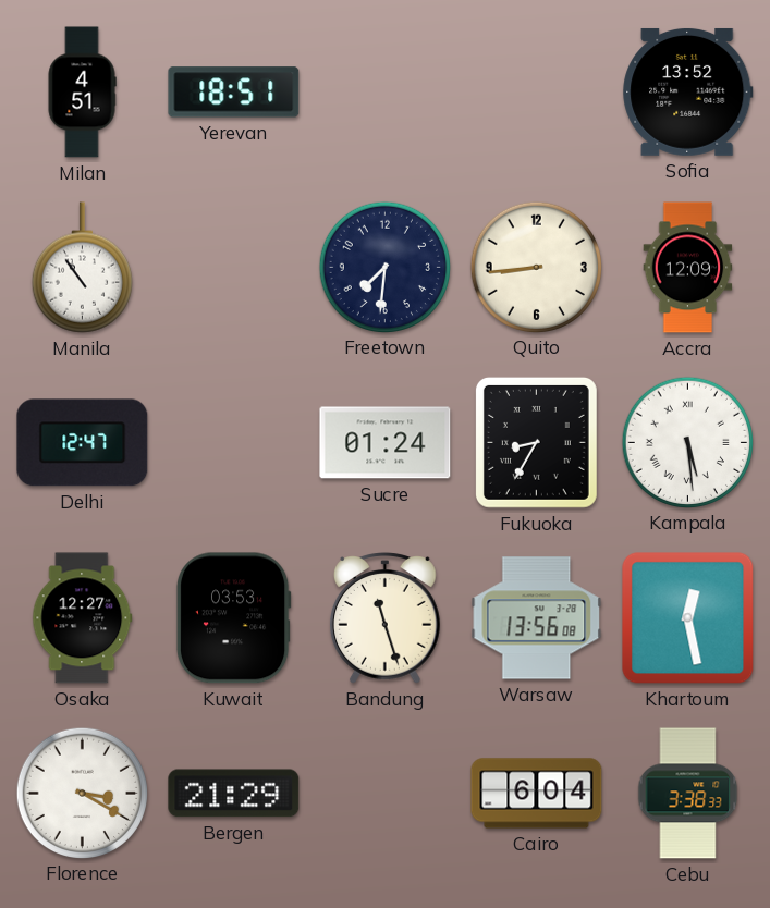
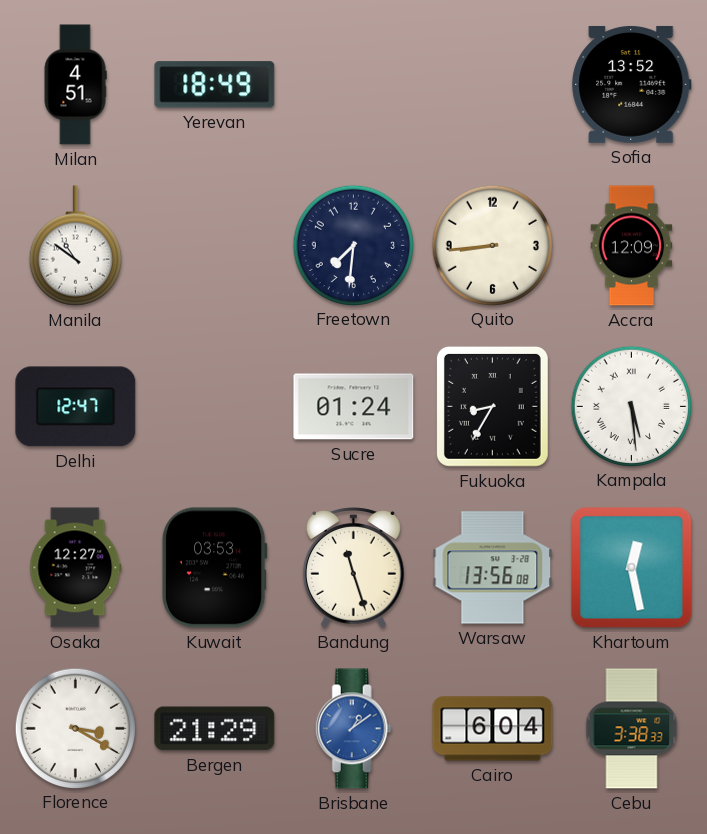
Yerevan: 18:51 -> 18:49
Manila: 10:54 -> 10:51
Brisbane: none -> 1:09
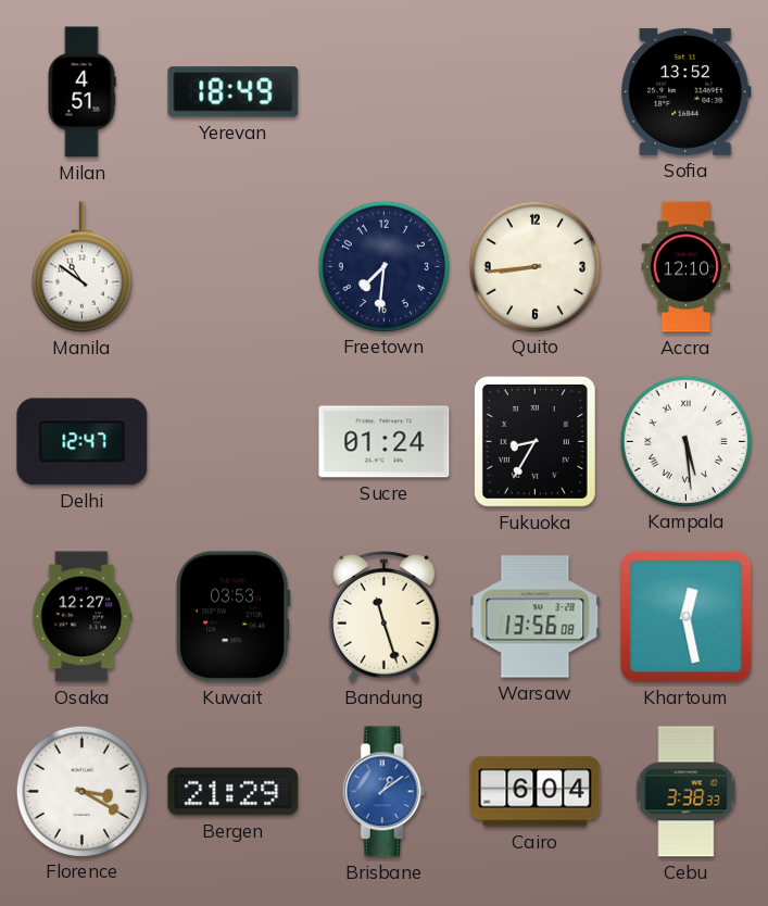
Accra: 12:09 -> 12:10
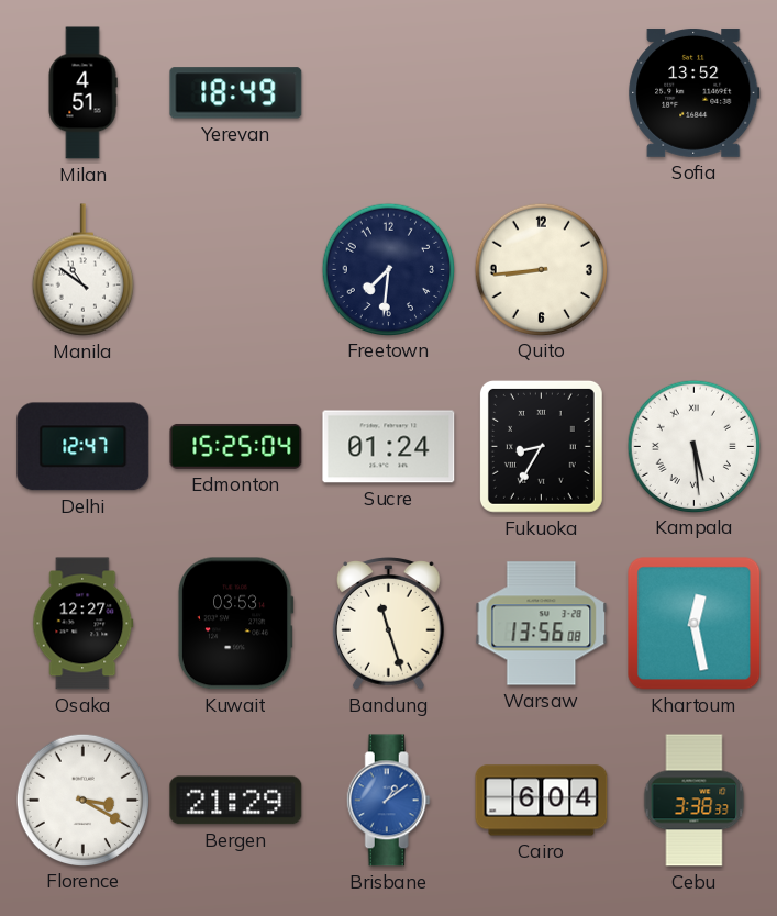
Accra: 12:10 -> none
Edmonton: none -> 15:25
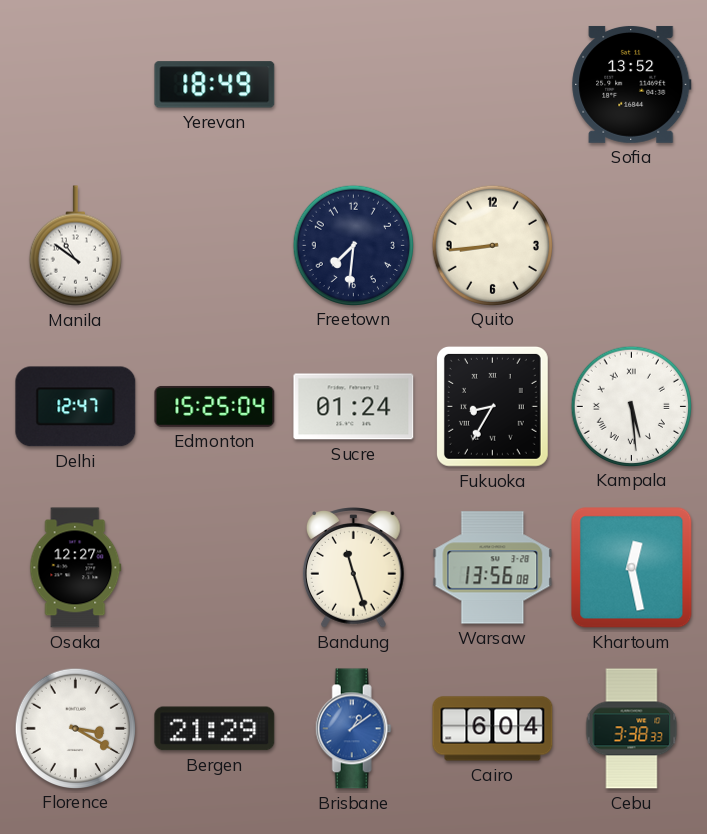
Milan: 4:51 -> none
Kuwait: 03:53 -> none
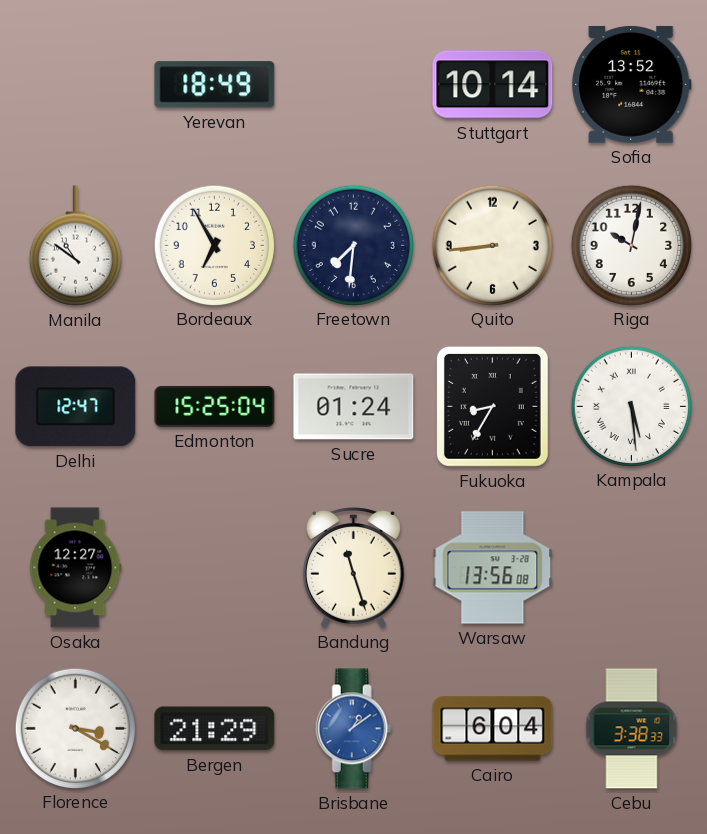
Stuttgart: none -> 10:14
Bordeaux: none -> 6:55
Riga: none -> 10:02
Khartoum: 12:28 -> none
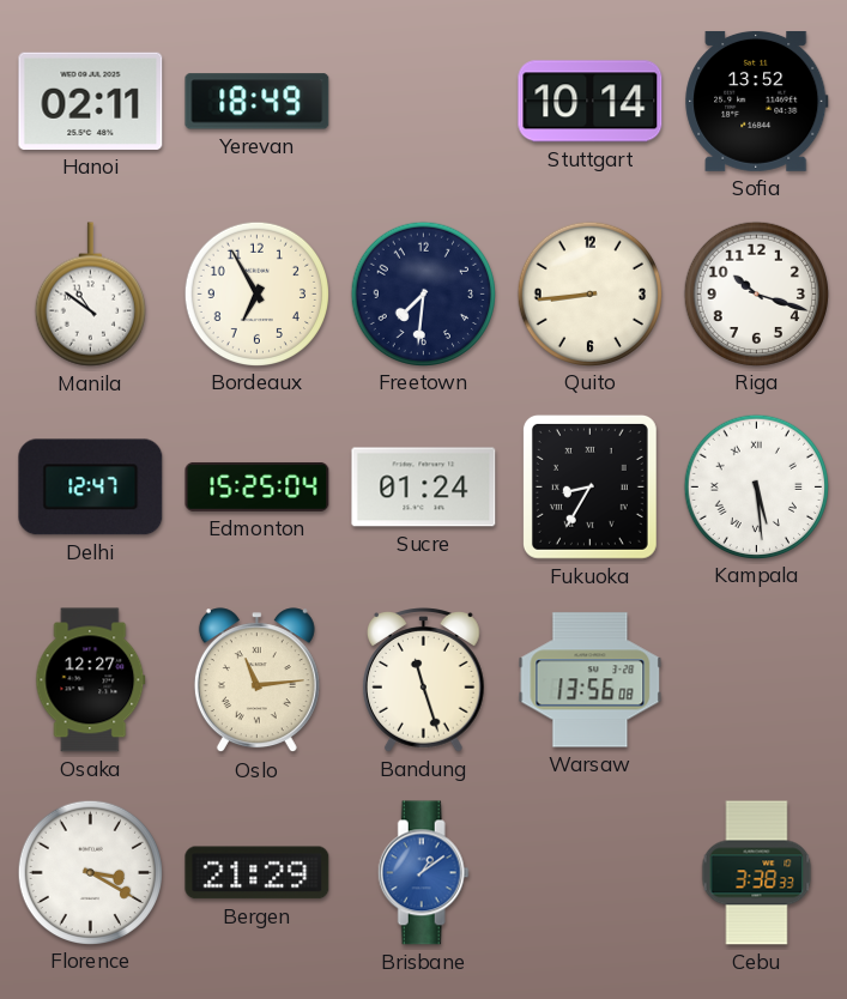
Hanoi: none -> 02:11
Riga: 10:02 -> 10:18
Oslo: none -> 11:14
Cairo: 6:04 -> none
